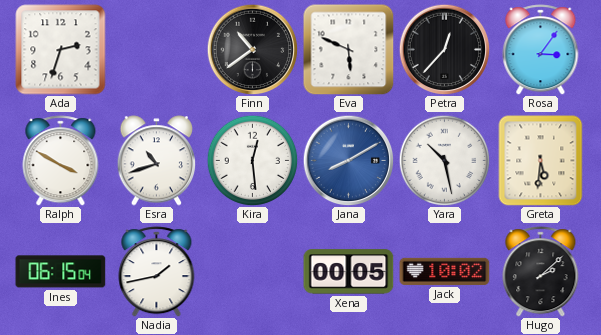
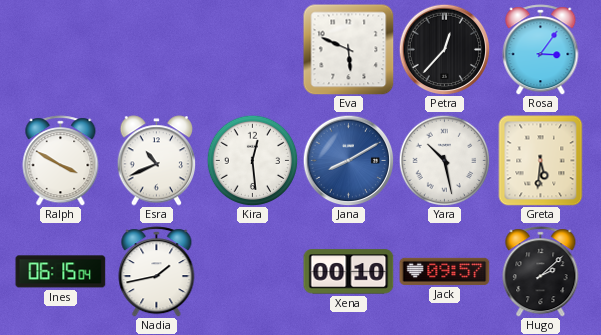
Ada: 2:33 -> none
Finn: 10:39 -> none
Esra: 10:42 -> 10:41
Xena: 00:05 -> 00:10
Jack: 10:02 -> 09:57
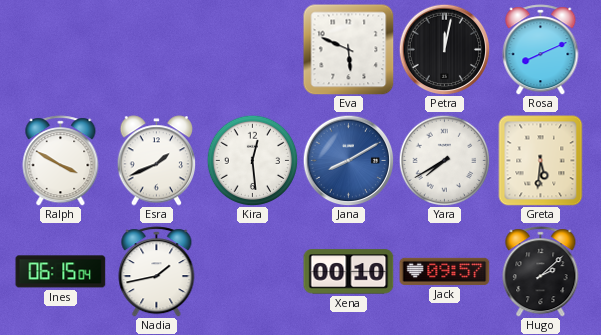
Petra: 12:37 -> 12:02
Rosa: 3:06 -> 8:11
Esra: 10:41 -> 1:41
Yara: 10:28 -> 7:40
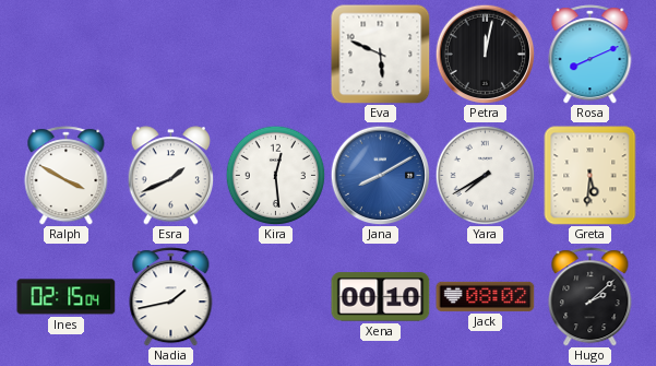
Ines: 06:15 -> 02:15
Jack: 09:57 -> 08:02
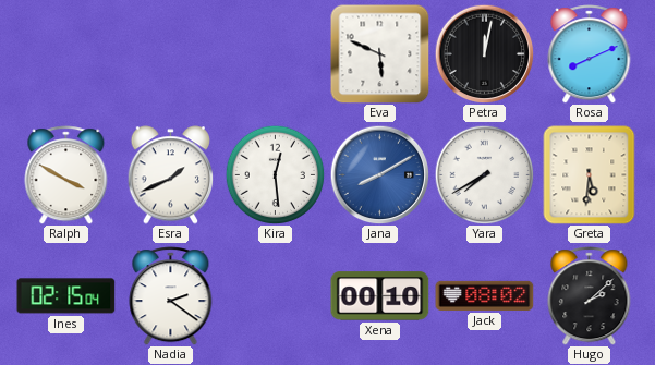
Nadia: 1:43 -> 2:21
